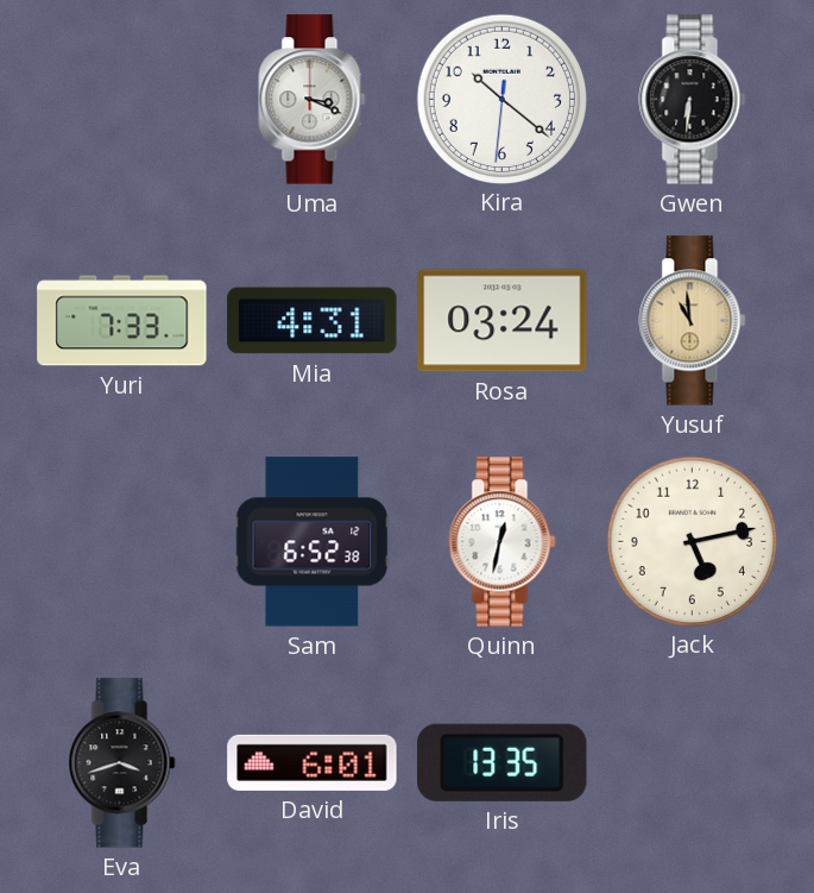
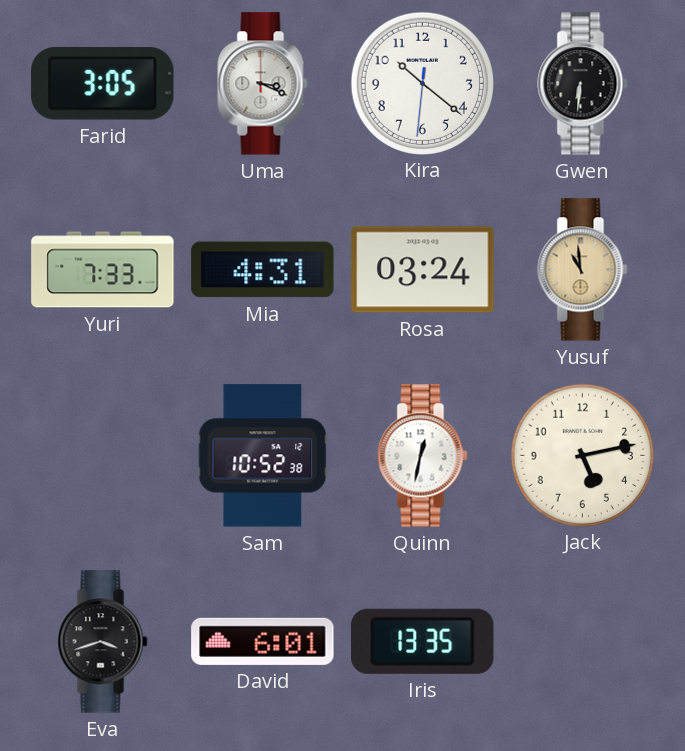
Farid: none -> 3:05
Sam: 6:52 -> 10:52
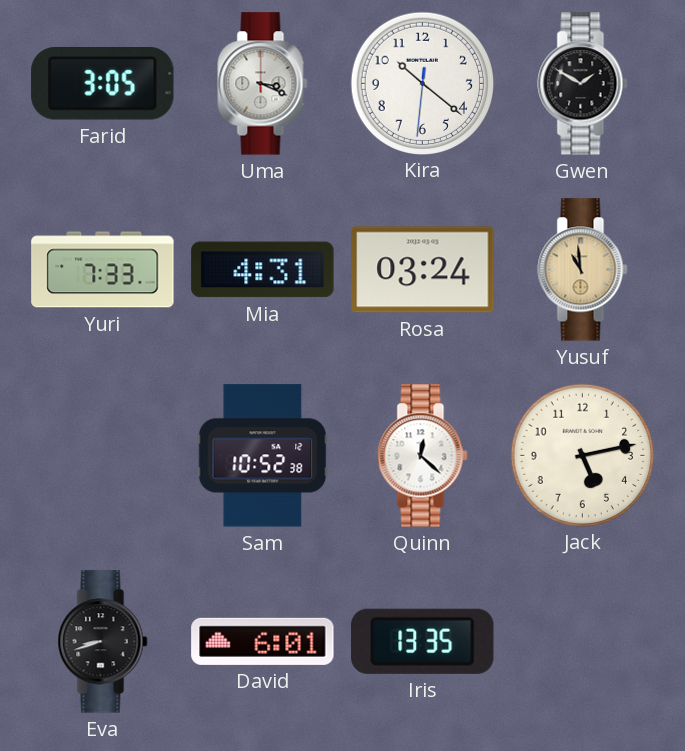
Gwen: 6:31 -> 1:50
Quinn: 12:32 -> 12:22
Eva: 3:42 -> 8:42
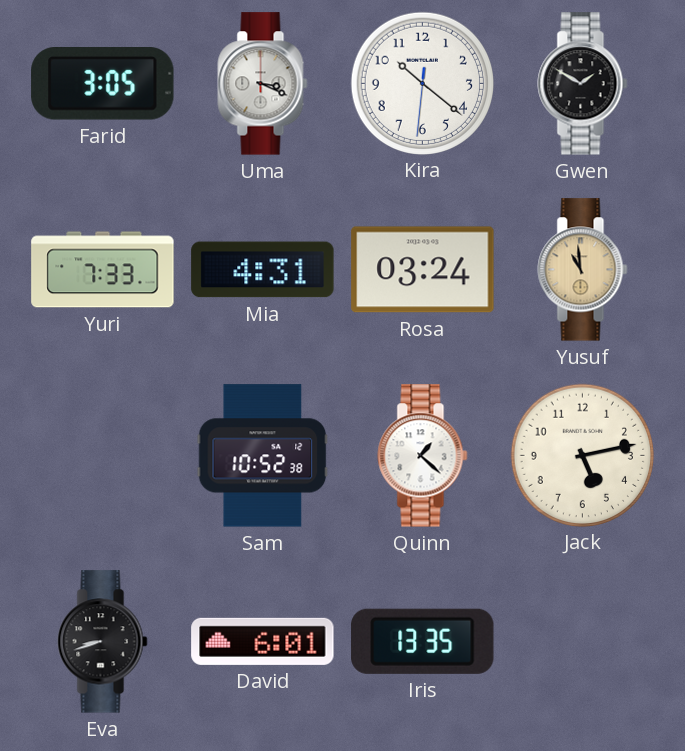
Quinn: 12:22 -> 1:22
